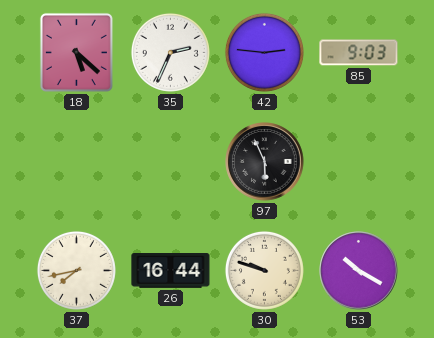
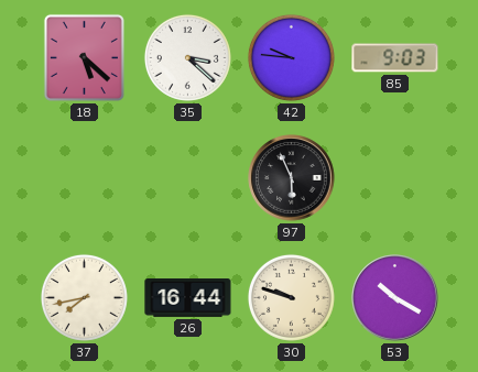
35: 2:34 -> 3:22
42: 2:46 -> 9:46
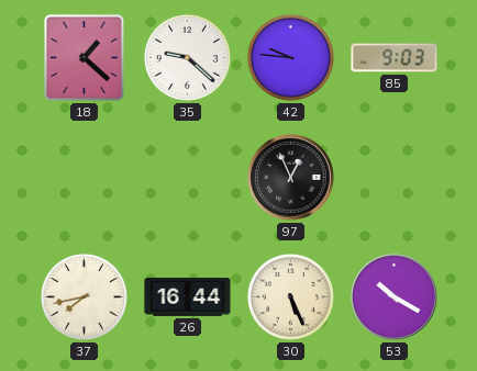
18: 5:22 -> 1:22
35: 3:22 -> 9:22
97: 5:56 -> 12:56
30: 9:48 -> 5:26
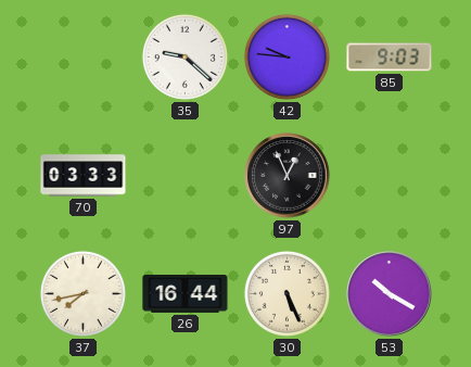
18: 1:22 -> none
70: none -> 03:33
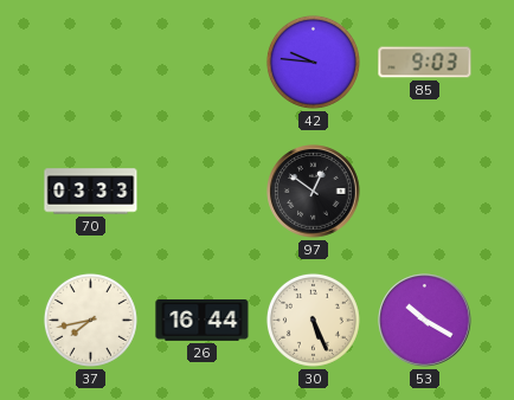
35: 9:22 -> none
97: 12:56 -> 12:51
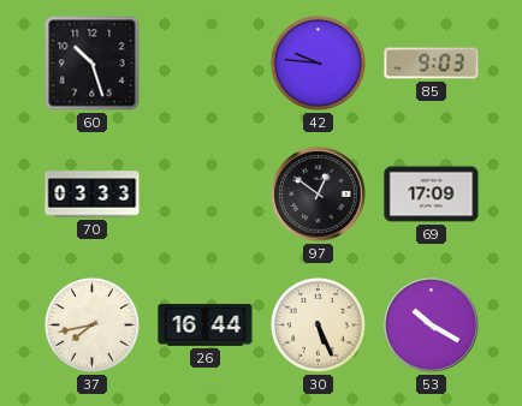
60: none -> 10:27
69: none -> 17:09
